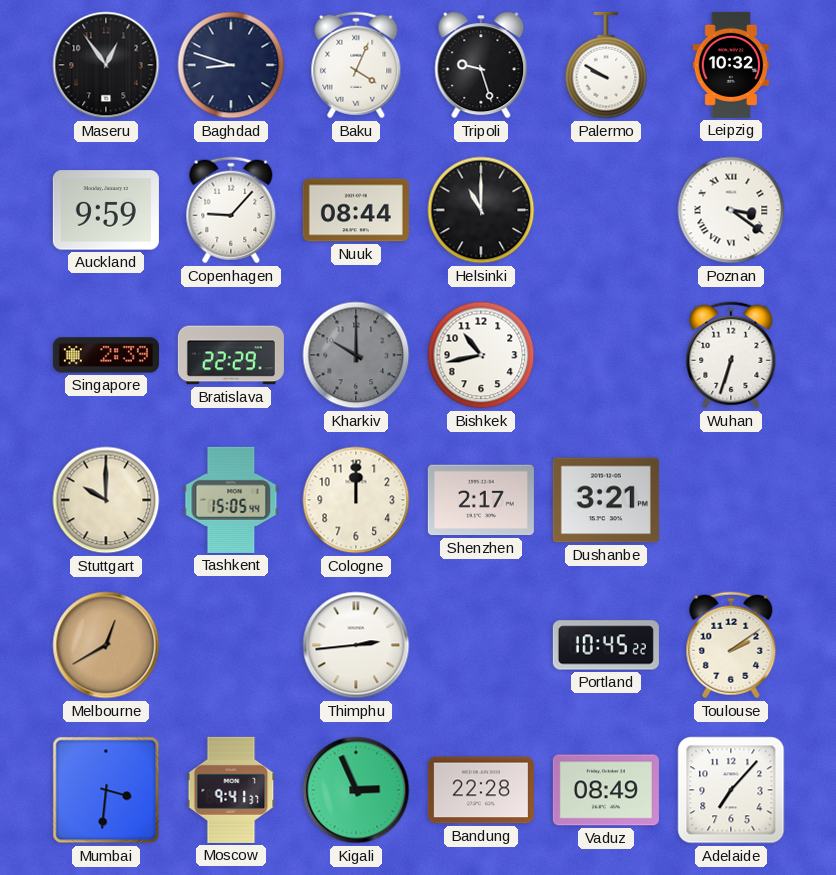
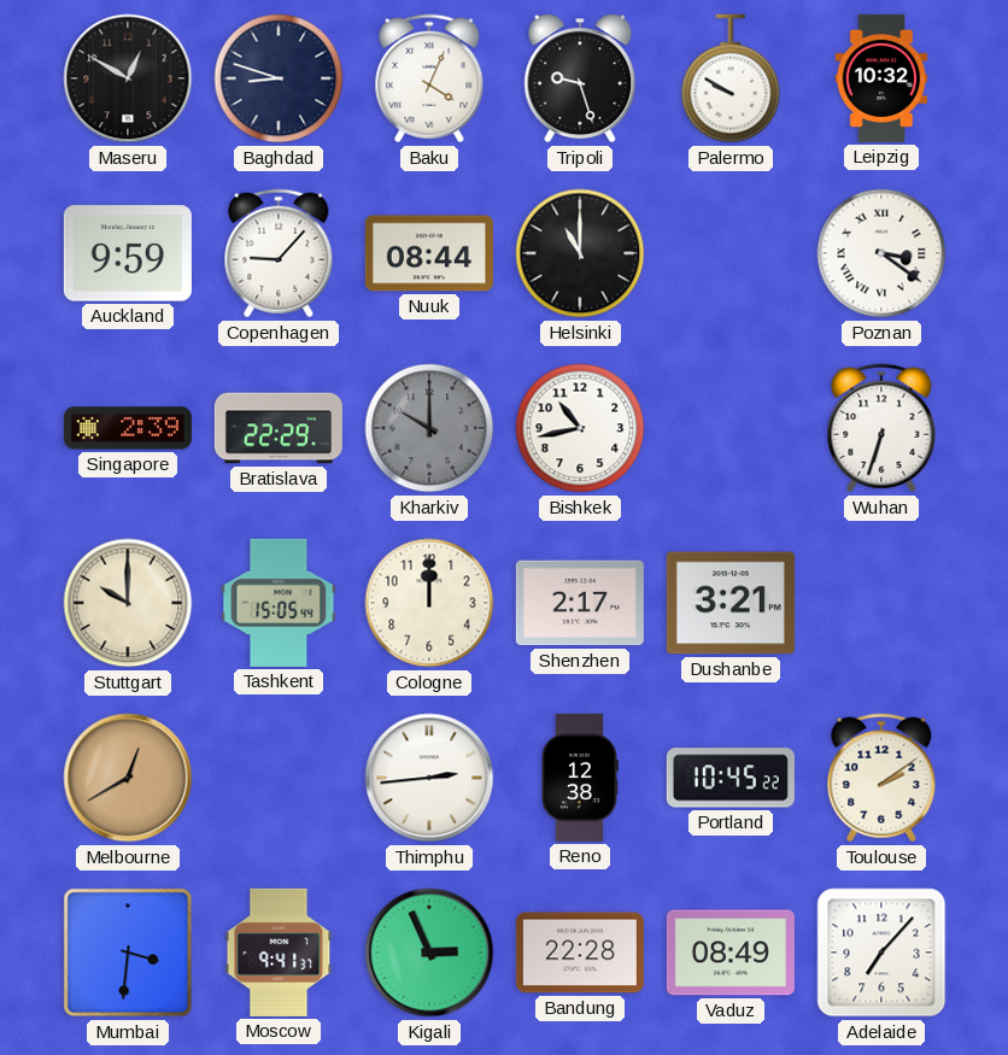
Maseru: 12:54 -> 12:50
Reno: none -> 12:38
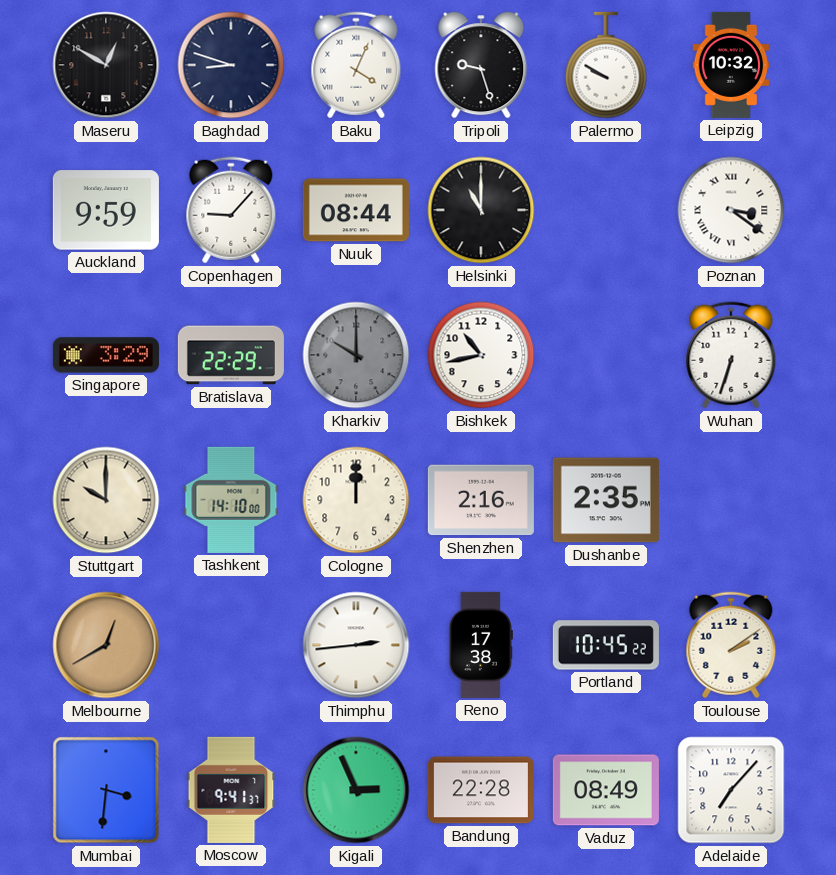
Singapore: 2:39 -> 3:29
Tashkent: 15:05 -> 14:10
Shenzhen: 2:17 -> 2:16
Dushanbe: 3:21 -> 2:35
Reno: 12:38 -> 17:38
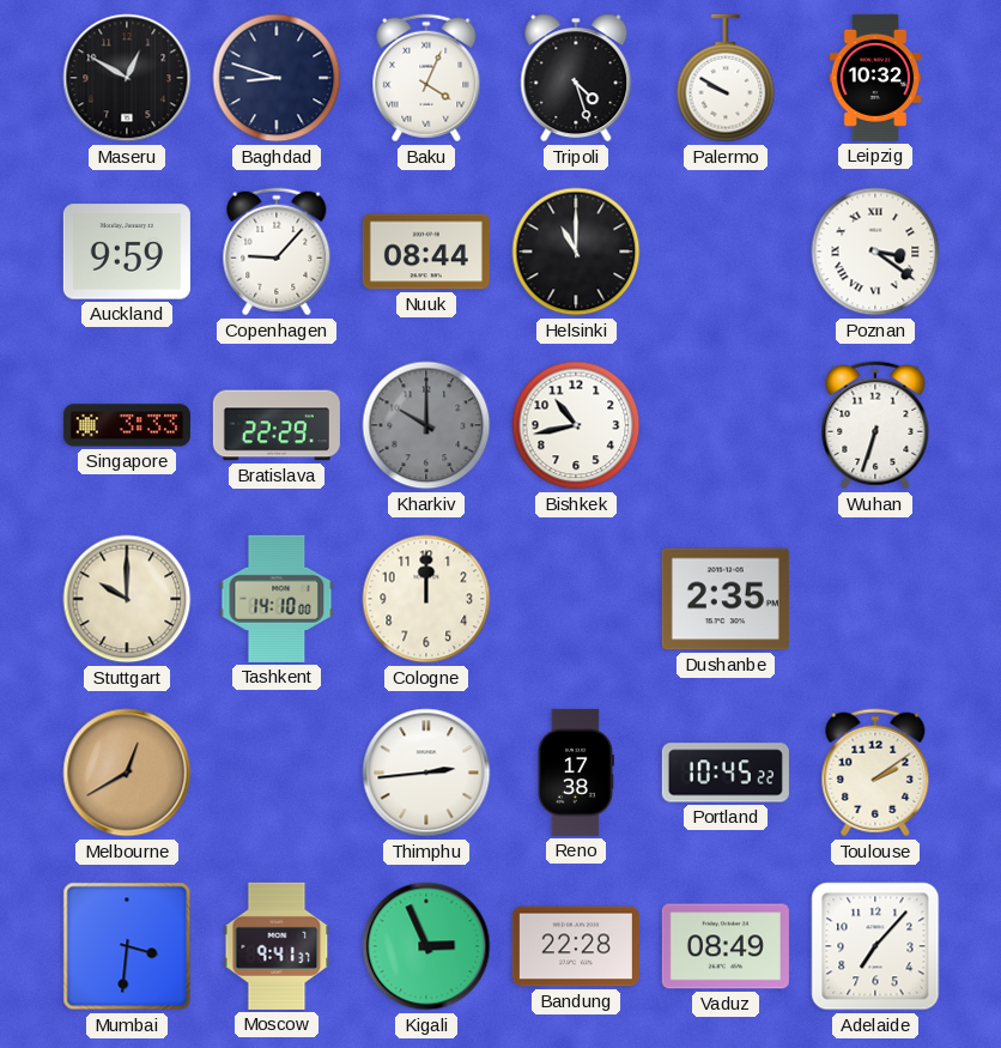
Tripoli: 9:27 -> 4:27
Singapore: 3:29 -> 3:33
Shenzhen: 2:16 -> none
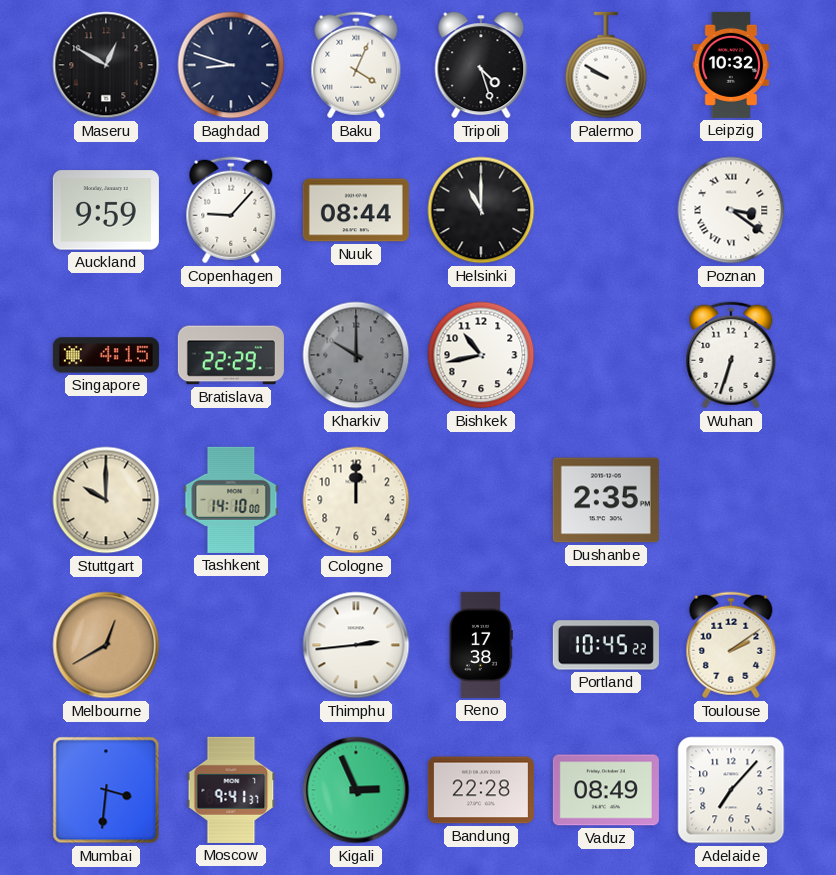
Singapore: 3:33 -> 4:15
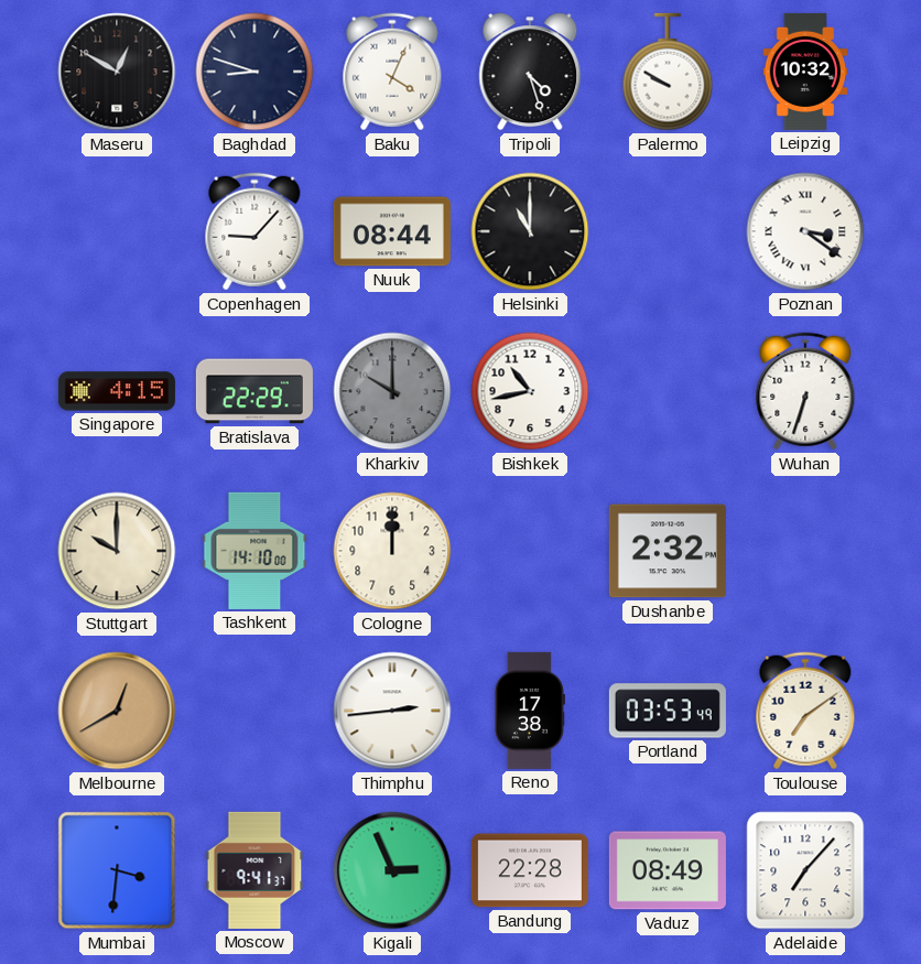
Auckland: 9:59 -> none
Dushanbe: 2:35 -> 2:32
Portland: 10:45 -> 03:53
Toulouse: 2:09 -> 7:09
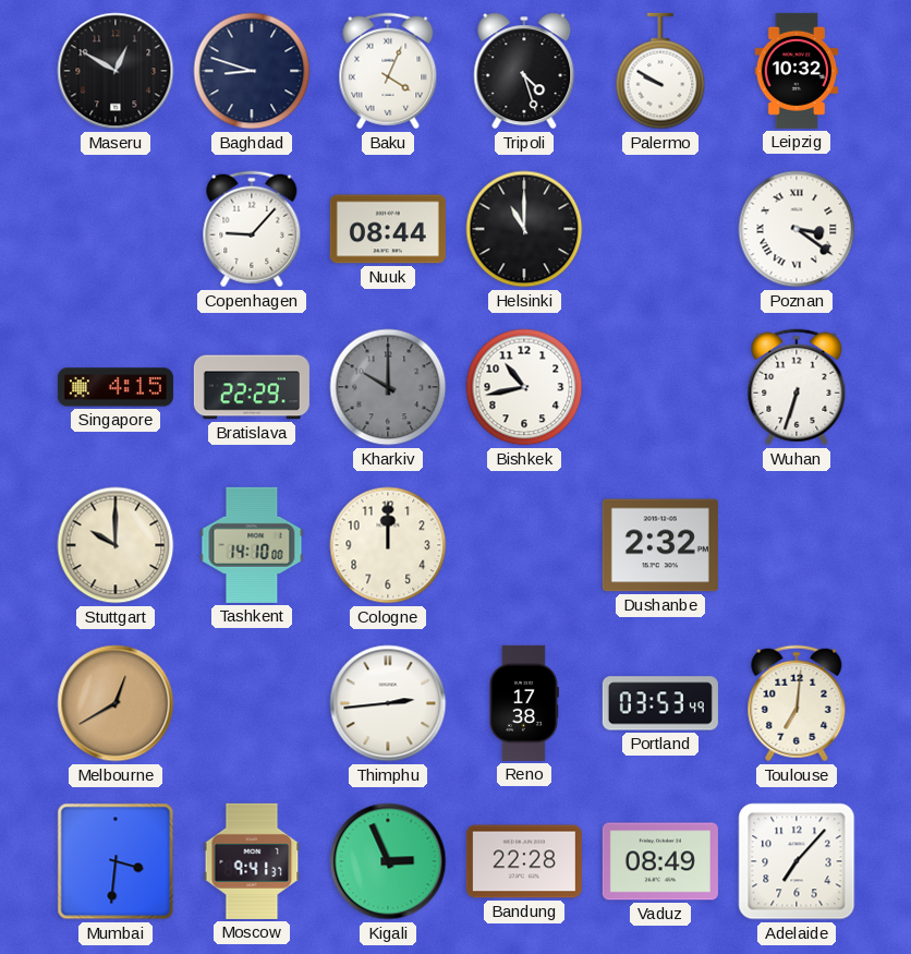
Toulouse: 7:09 -> 7:01
